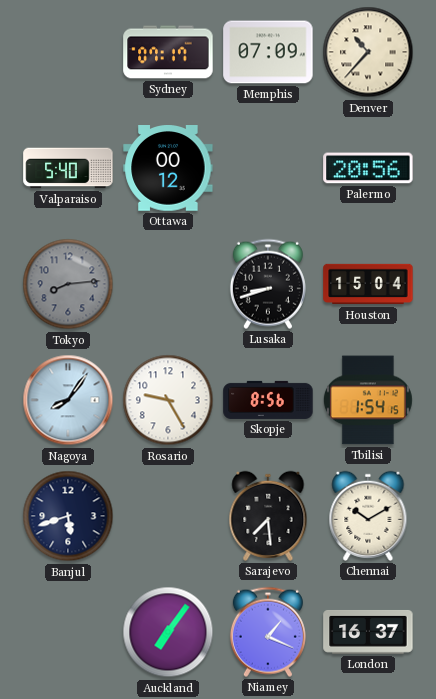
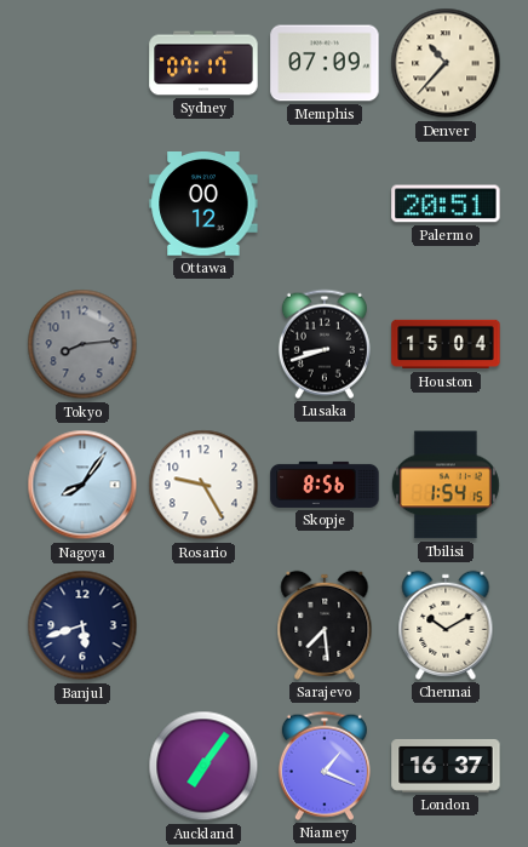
Valparaiso: 5:40 -> none
Palermo: 20:56 -> 20:51
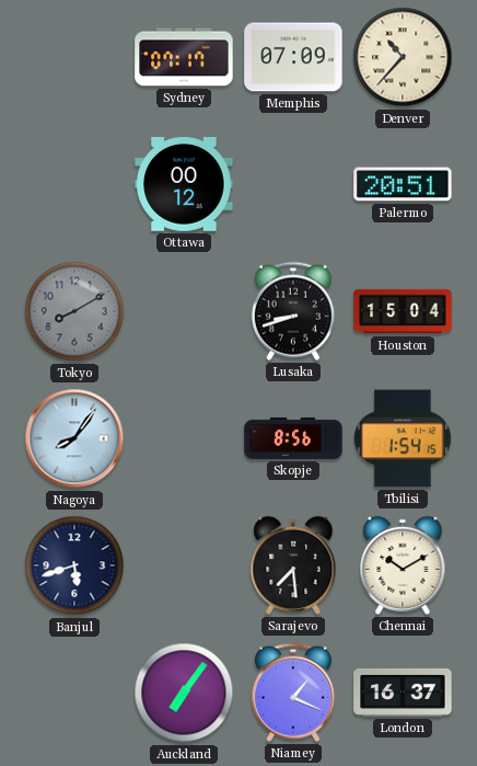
Tokyo: 8:14 -> 8:10
Rosario: 9:25 -> none
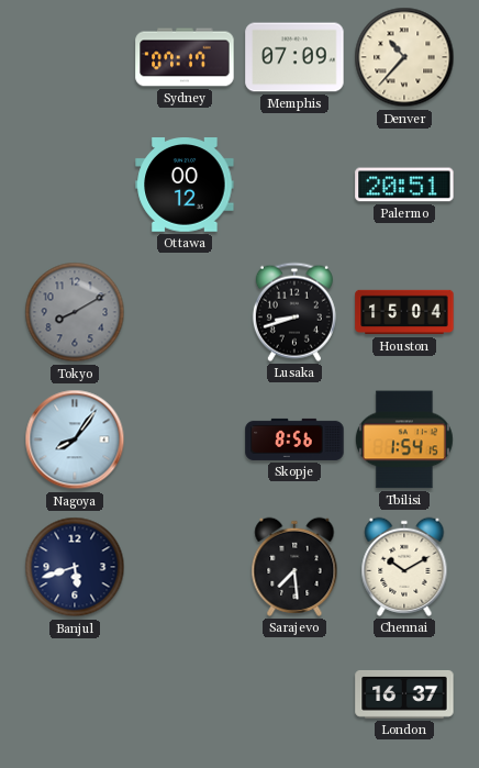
Auckland: 7:06 -> none
Niamey: 1:19 -> none
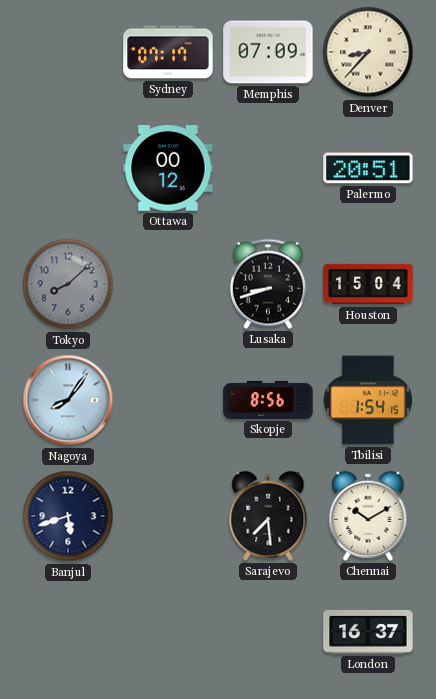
Denver: 10:37 -> 8:37
Tokyo: 8:10 -> 8:08
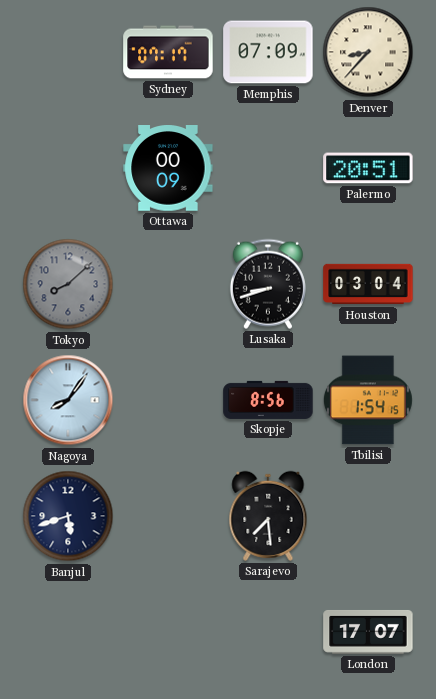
Ottawa: 00:12 -> 00:09
Houston: 15:04 -> 03:04
Chennai: 10:10 -> none
London: 16:37 -> 17:07
